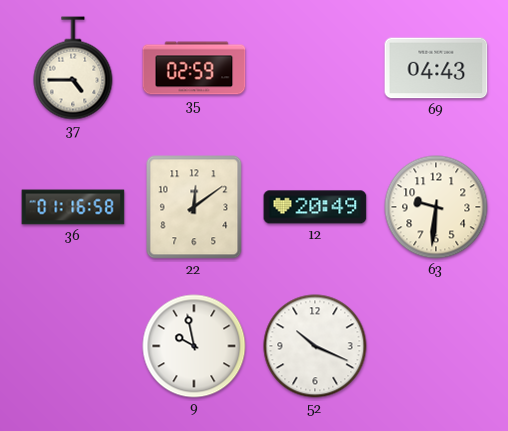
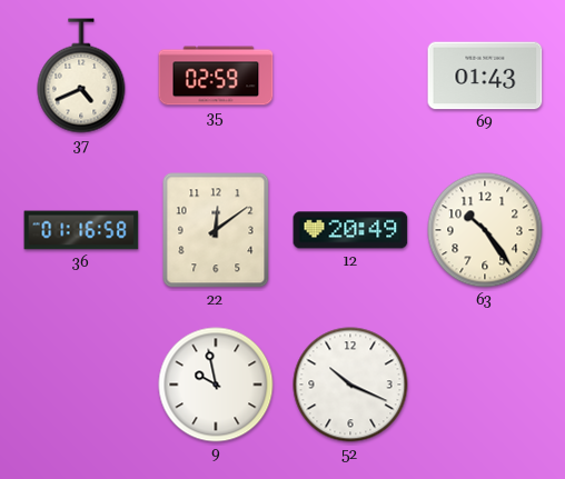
37: 4:45 -> 4:41
69: 04:43 -> 01:43
63: 9:31 -> 10:24
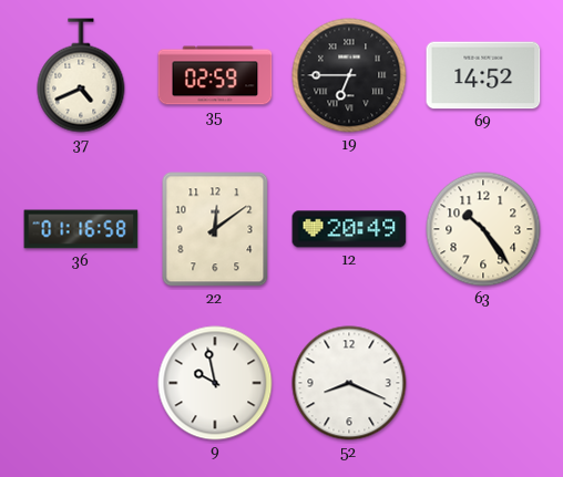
19: none -> 6:45
69: 01:43 -> 14:52
52: 10:19 -> 8:19
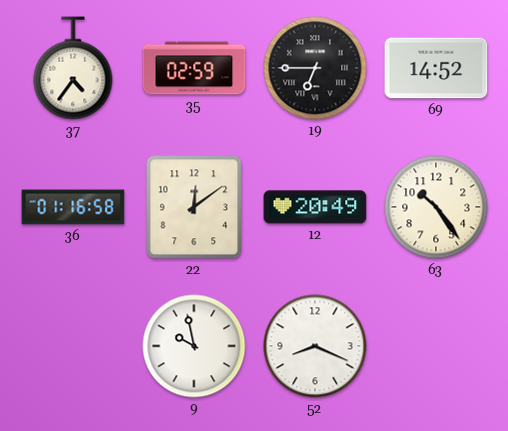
37: 4:41 -> 4:36
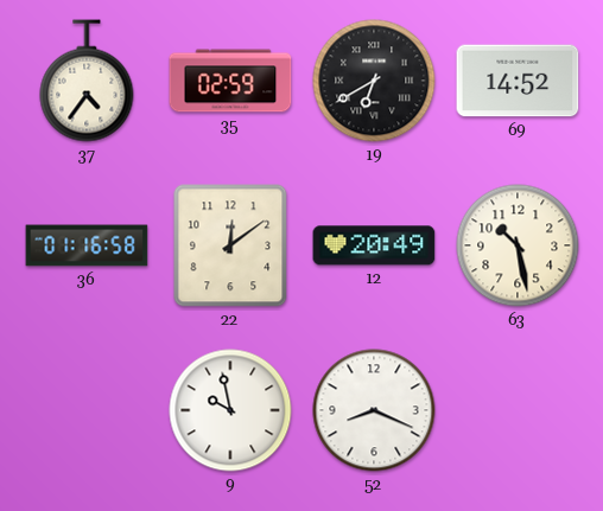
19: 6:45 -> 6:40
63: 10:24 -> 10:28
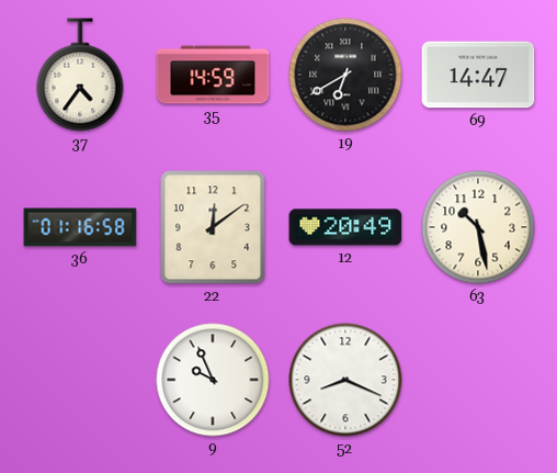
35: 02:59 -> 14:59
69: 14:52 -> 14:47
9: 9:58 -> 9:56
